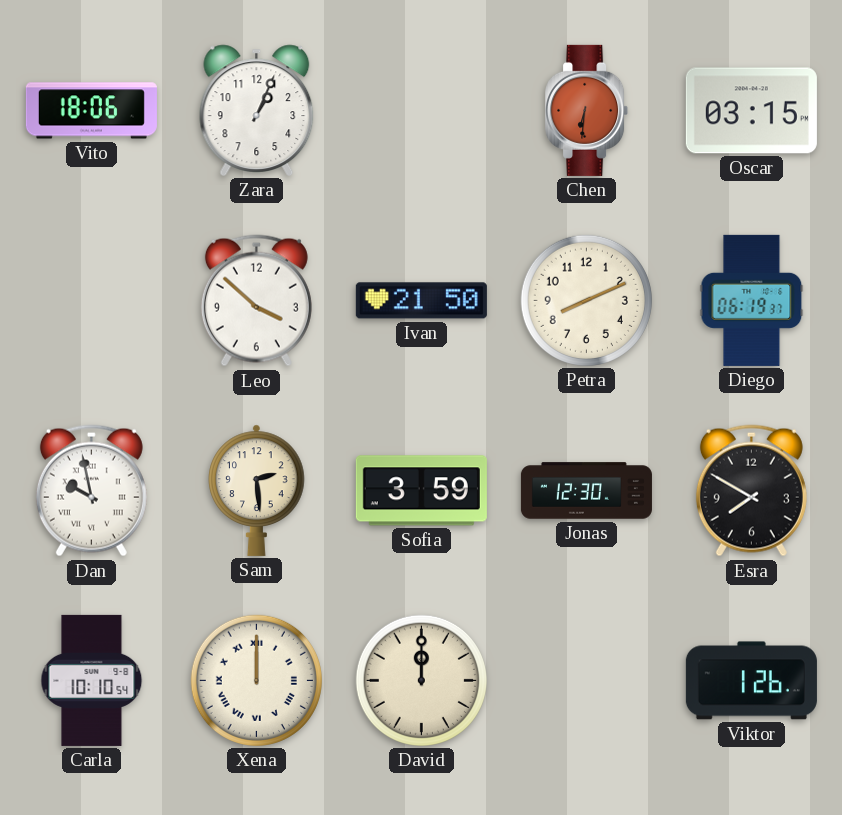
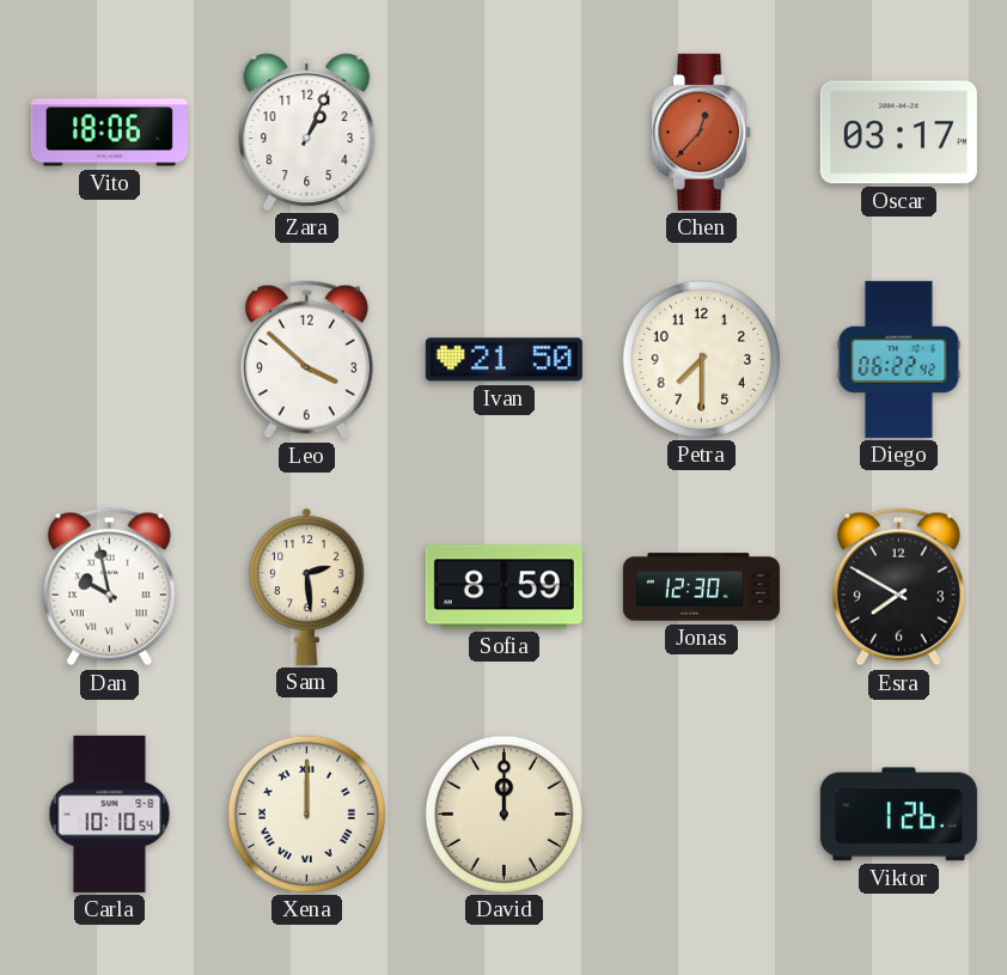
Chen: 6:31 -> 12:37
Oscar: 03:15 -> 03:17
Petra: 8:11 -> 7:30
Diego: 06:19 -> 06:22
Sofia: 3:59 -> 8:59
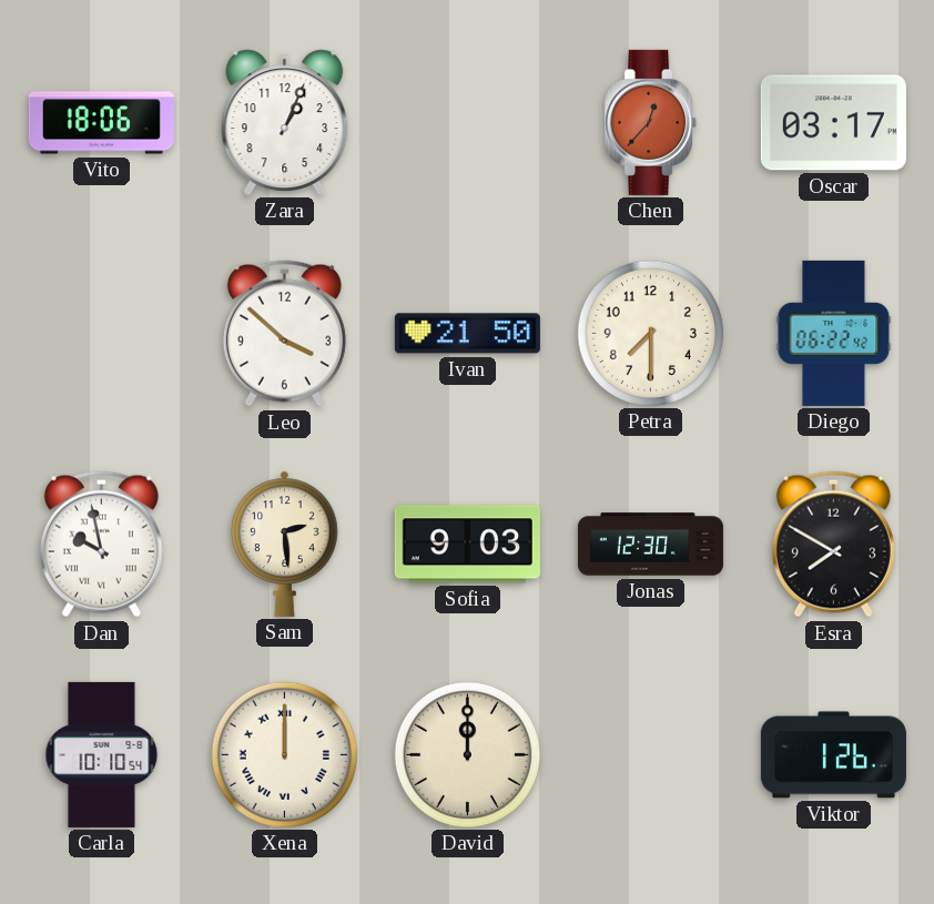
Sofia: 8:59 -> 9:03
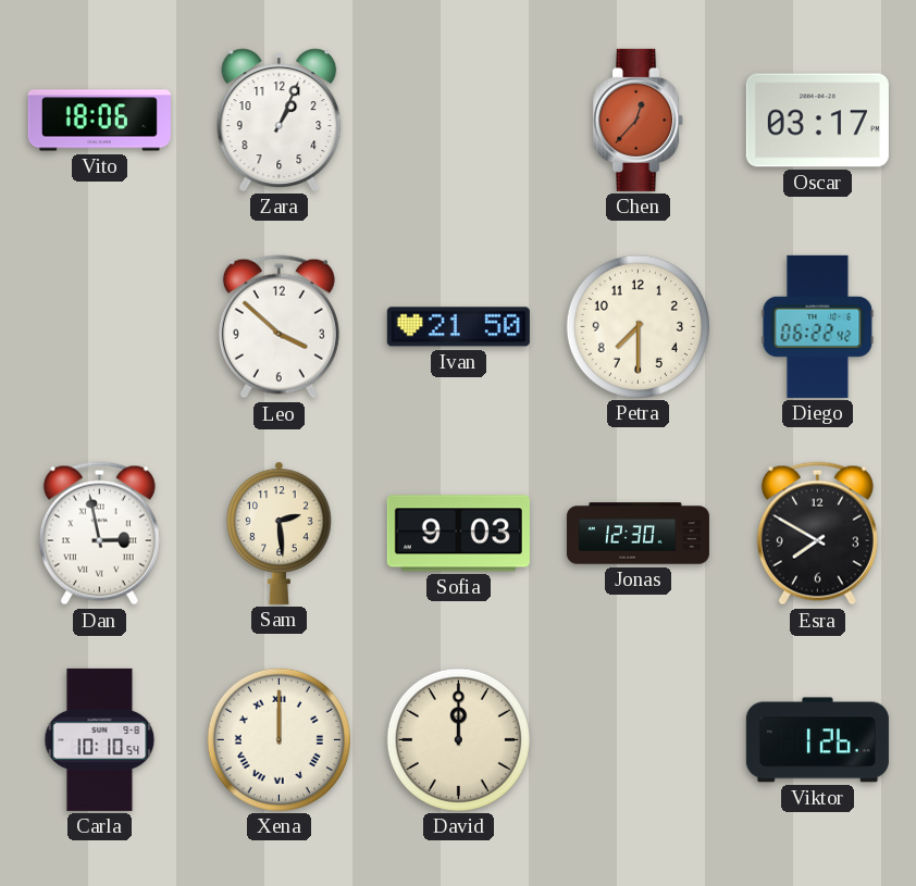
Dan: 9:58 -> 2:58
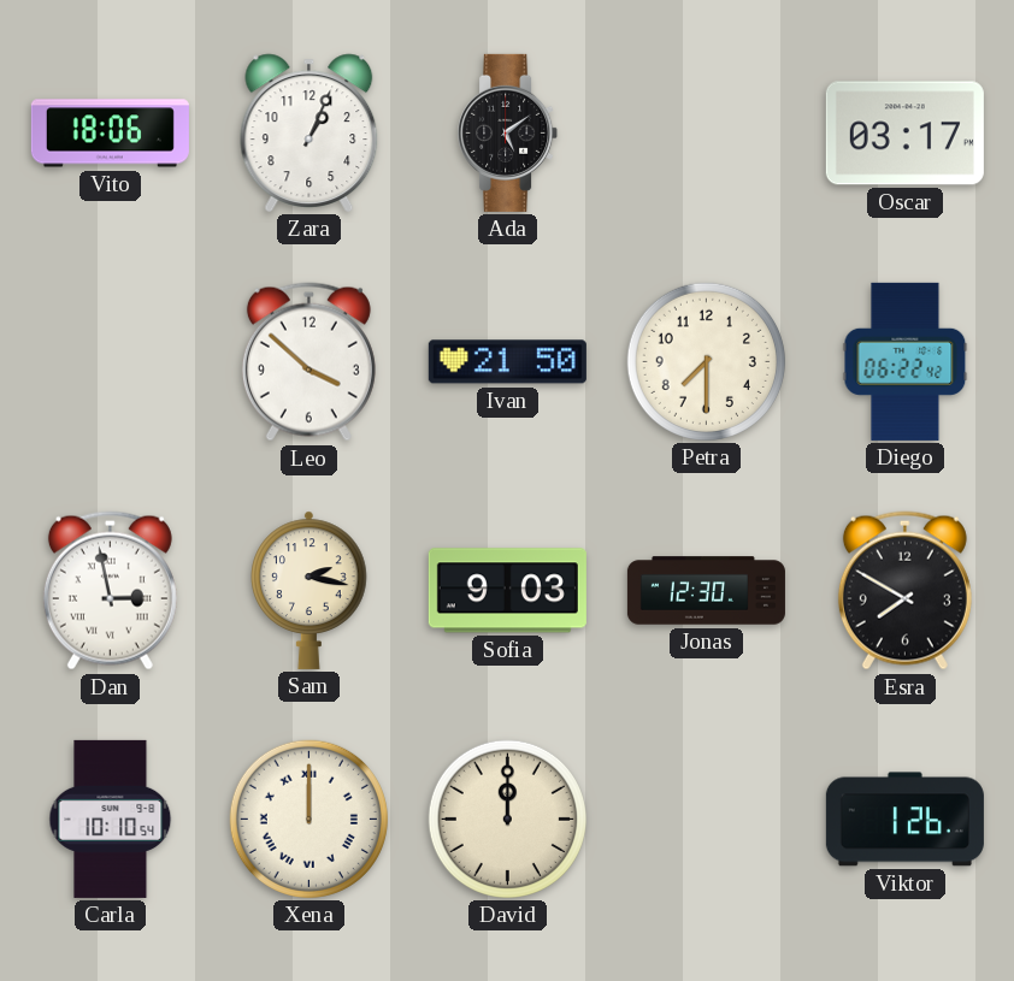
Ada: none -> 5:09
Chen: 12:37 -> none
Sam: 2:29 -> 2:17
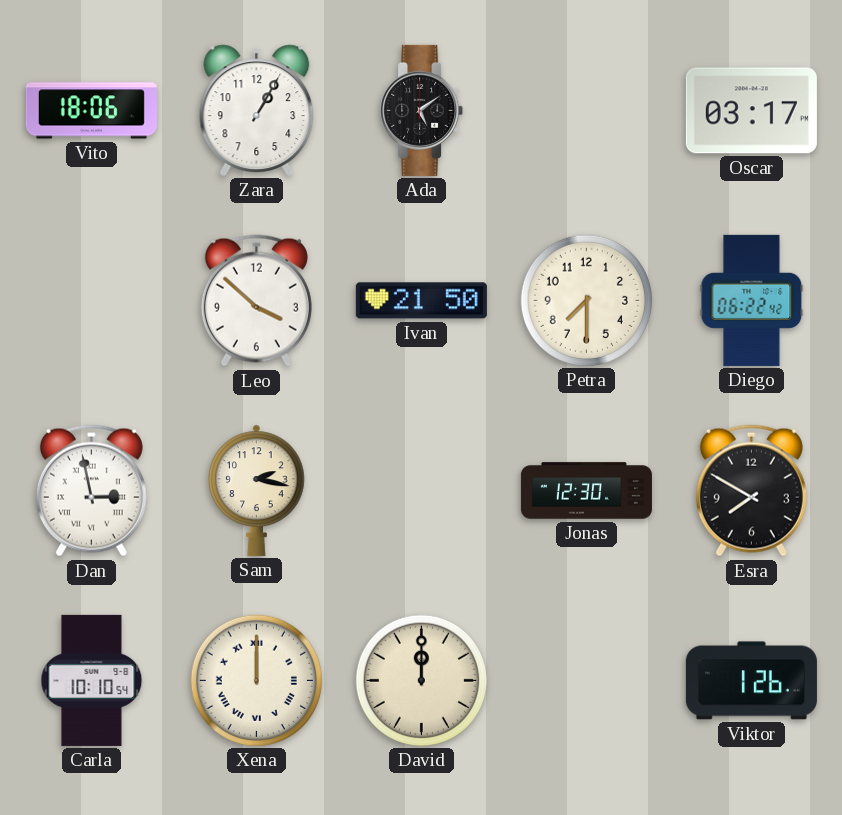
Zara: 1:04 -> 1:05
Sofia: 9:03 -> none
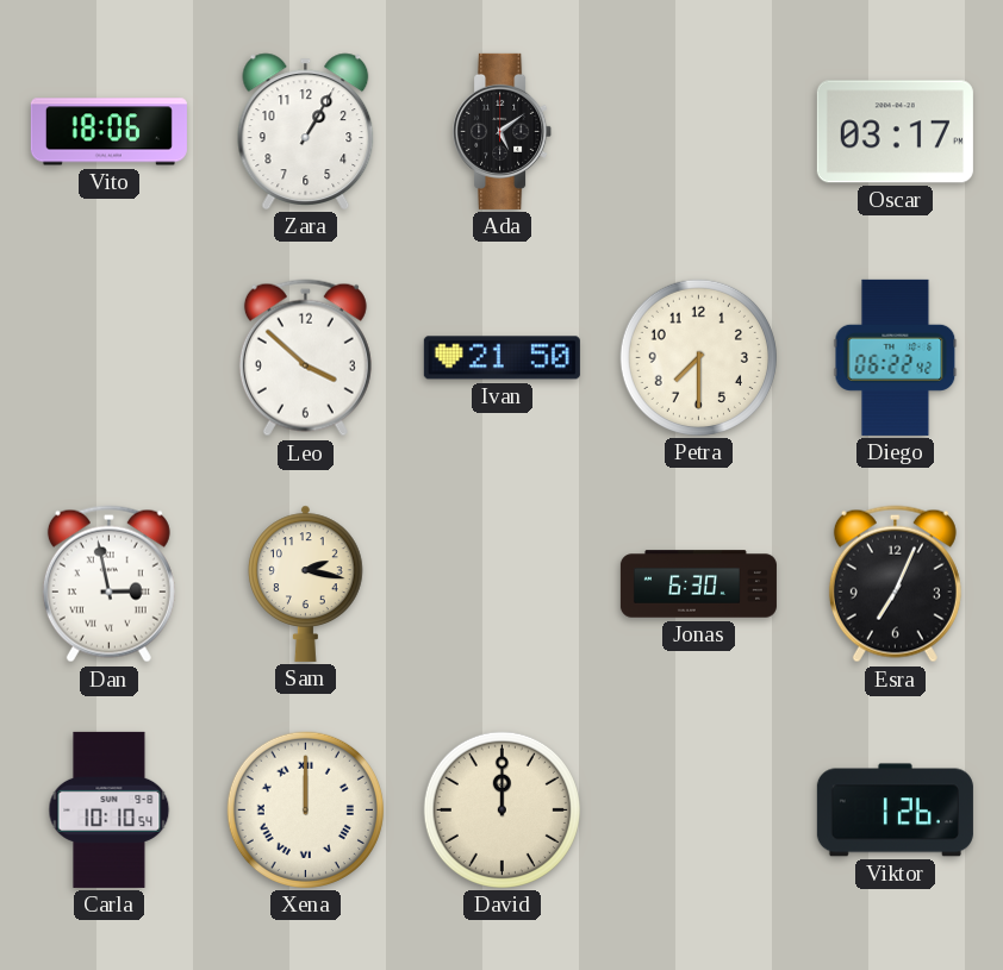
Jonas: 12:30 -> 6:30
Esra: 7:50 -> 7:04
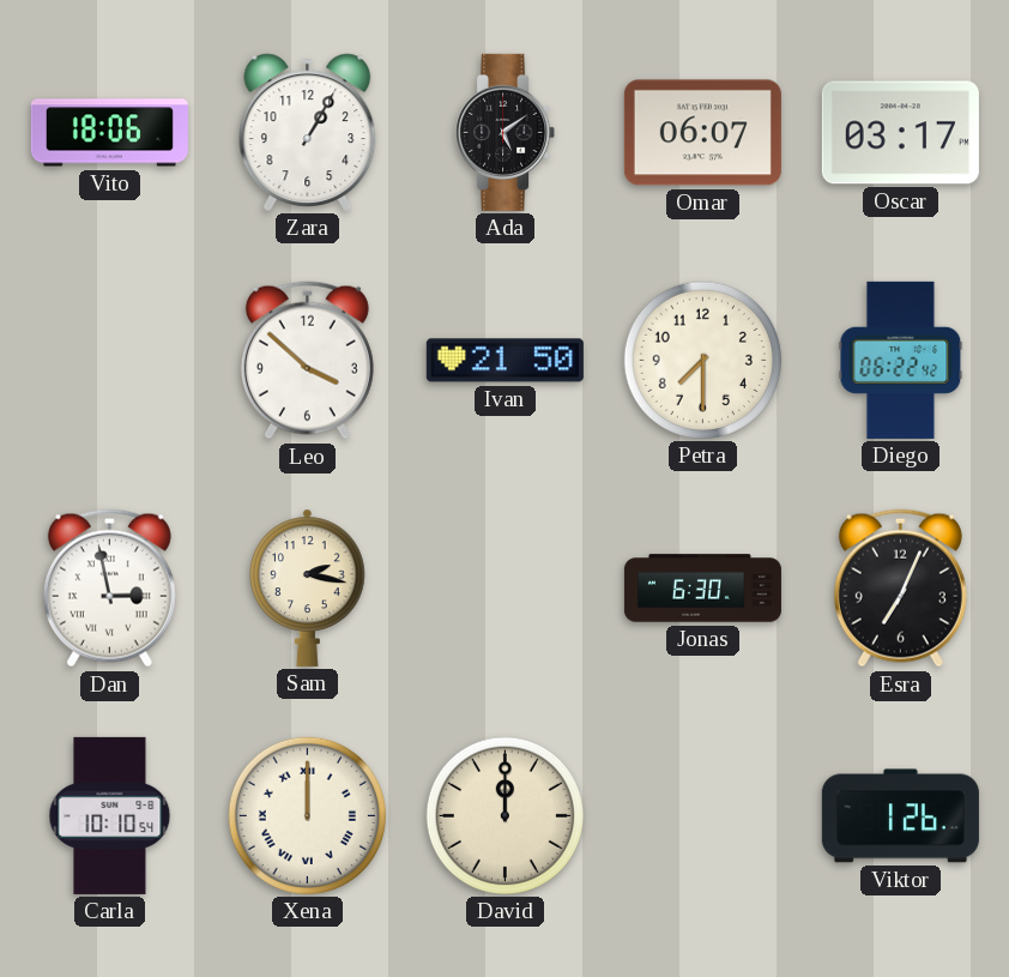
Omar: none -> 06:07
